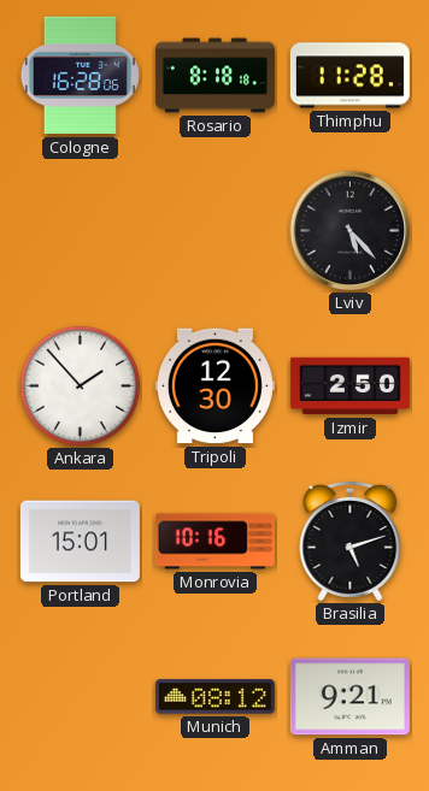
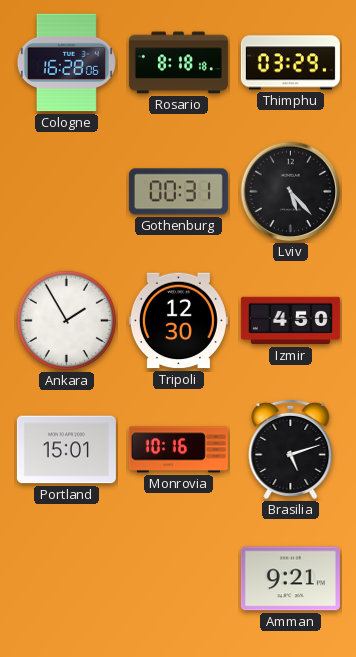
Thimphu: 11:28 -> 03:29
Gothenburg: none -> 00:31
Ankara: 1:53 -> 1:55
Izmir: 2:50 -> 4:50
Munich: 08:12 -> none
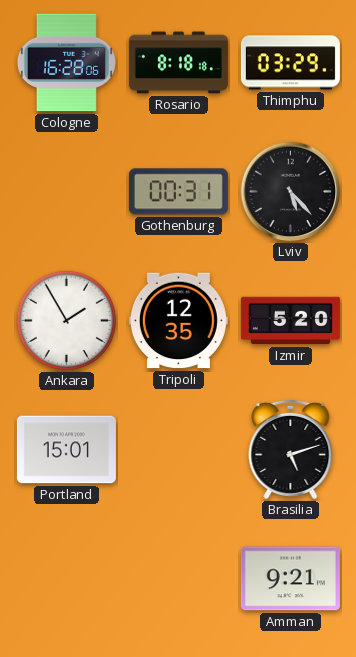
Tripoli: 12:30 -> 12:35
Izmir: 4:50 -> 5:20
Monrovia: 10:16 -> none
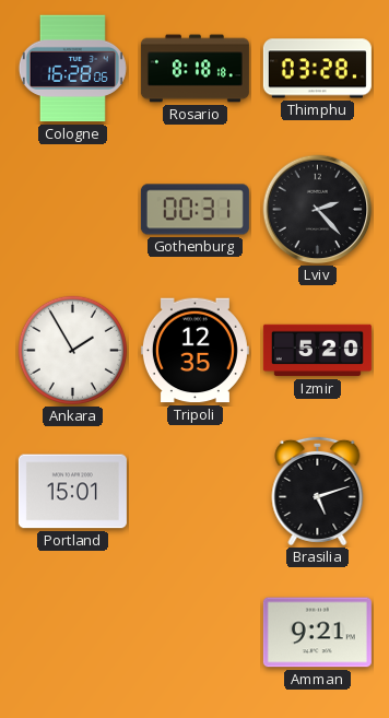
Thimphu: 03:29 -> 03:28
Lviv: 5:23 -> 2:23
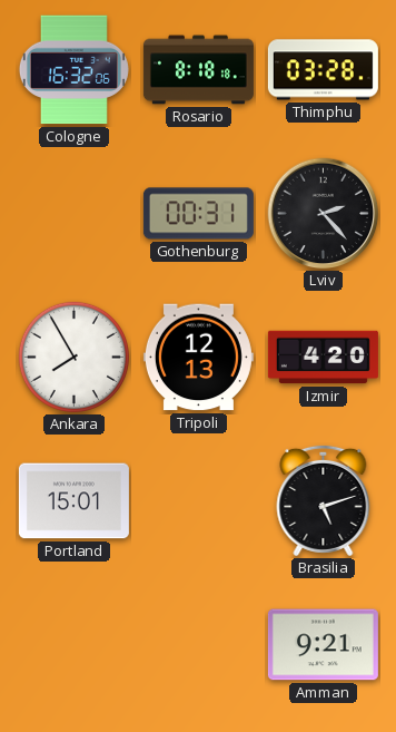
Cologne: 16:28 -> 16:32
Ankara: 1:55 -> 7:55
Tripoli: 12:35 -> 12:13
Izmir: 5:20 -> 4:20
